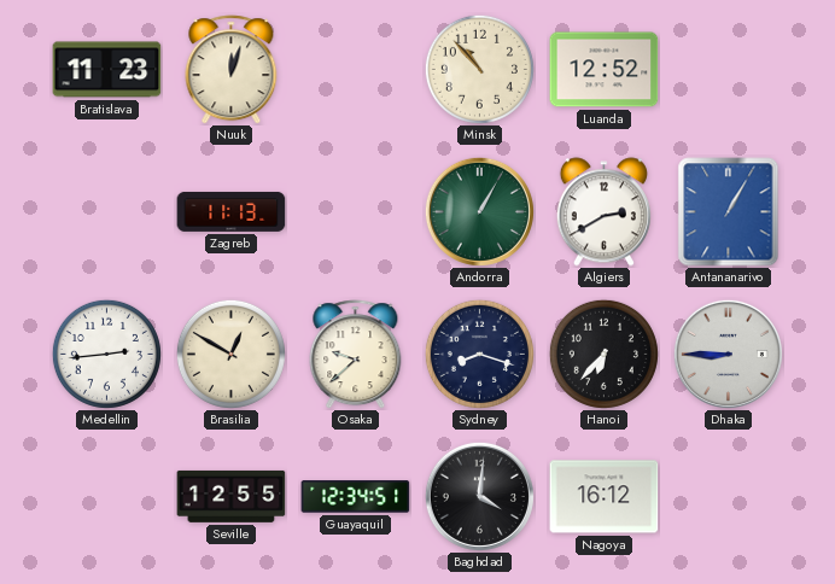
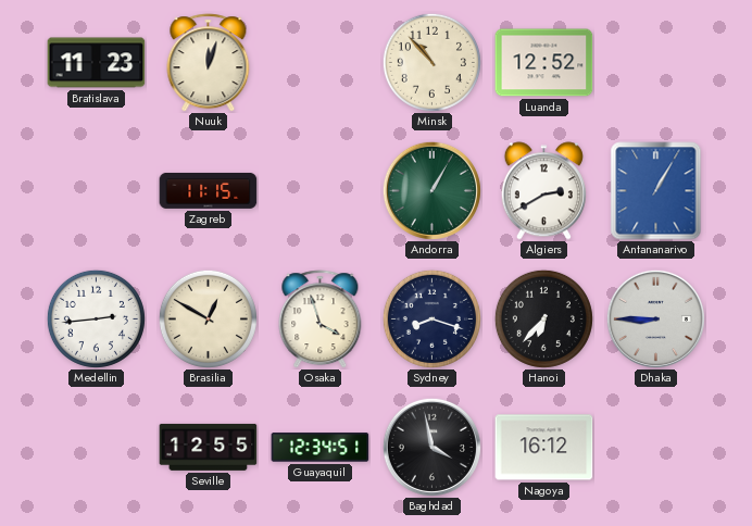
Zagreb: 11:13 -> 11:15
Osaka: 9:38 -> 3:57
Baghdad: 4:01 -> 3:58
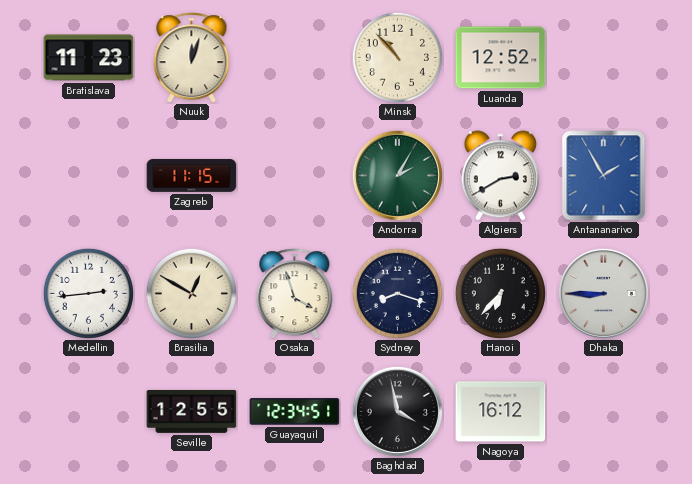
Andorra: 1:05 -> 2:05
Antananarivo: 1:05 -> 1:55
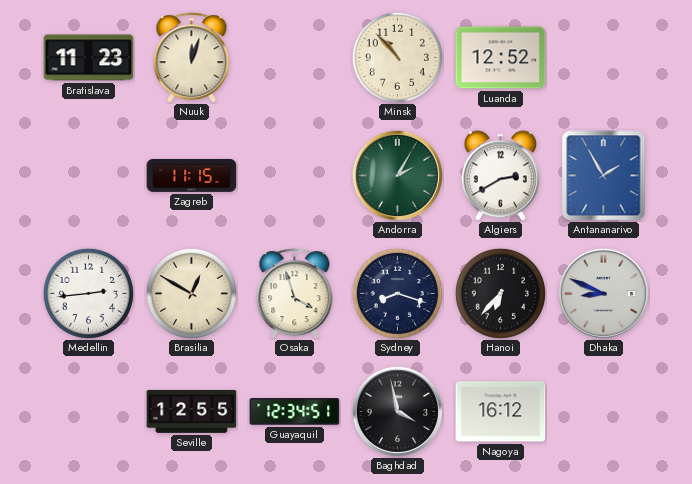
Dhaka: 8:45 -> 8:49
